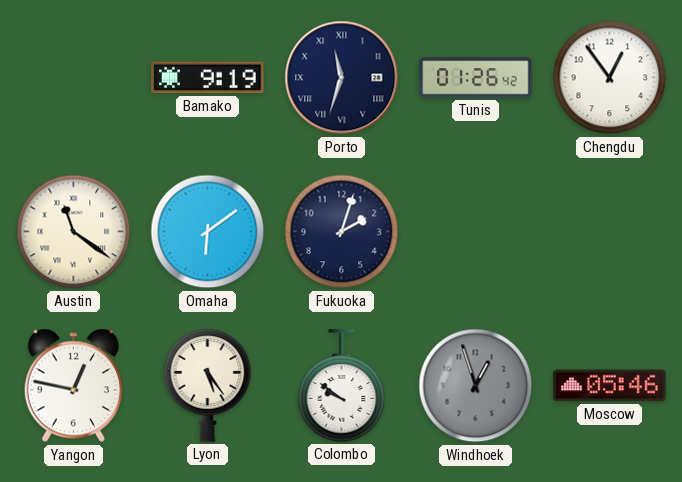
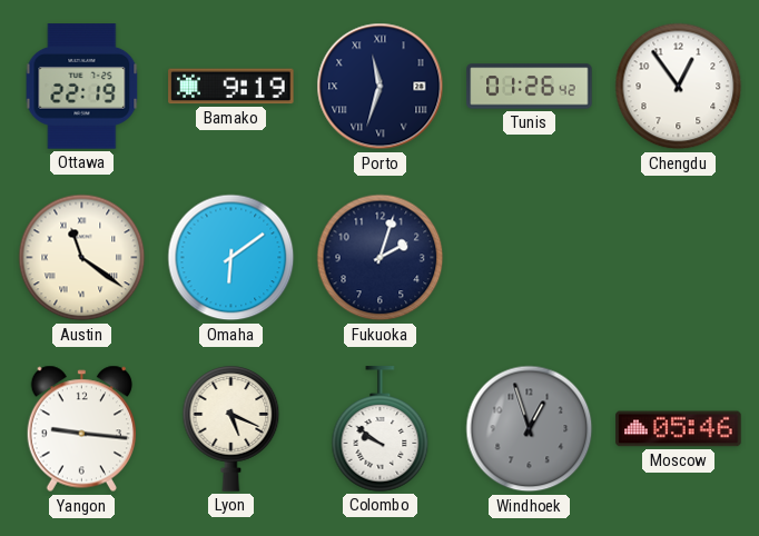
Ottawa: none -> 22:19
Yangon: 12:47 -> 9:16
Lyon: 5:24 -> 5:19
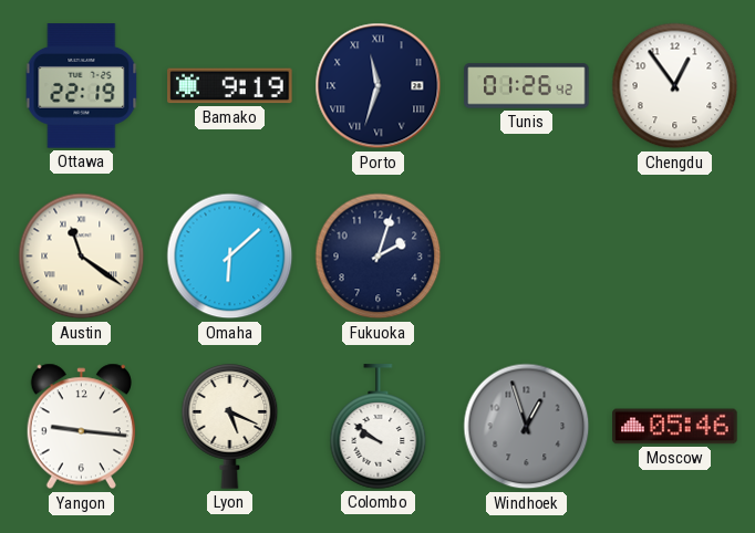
Omaha: 6:09 -> 6:08
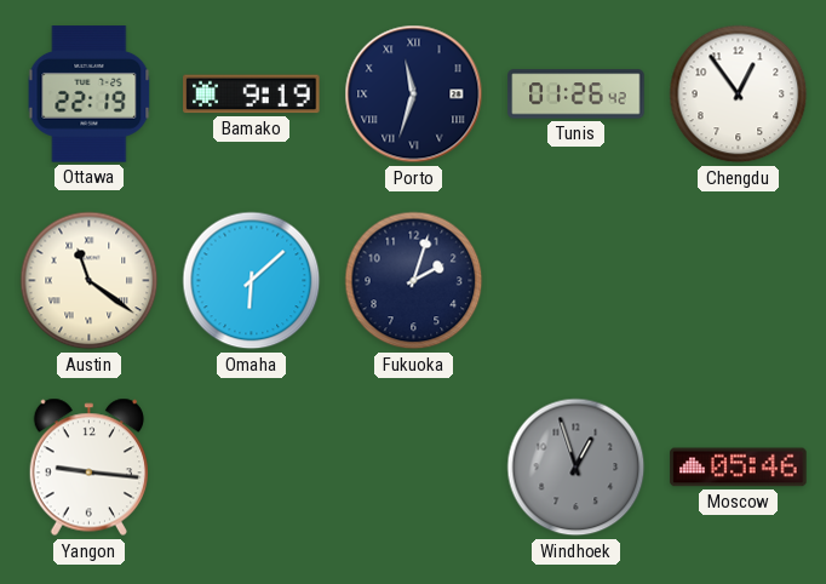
Lyon: 5:19 -> none
Colombo: 9:51 -> none
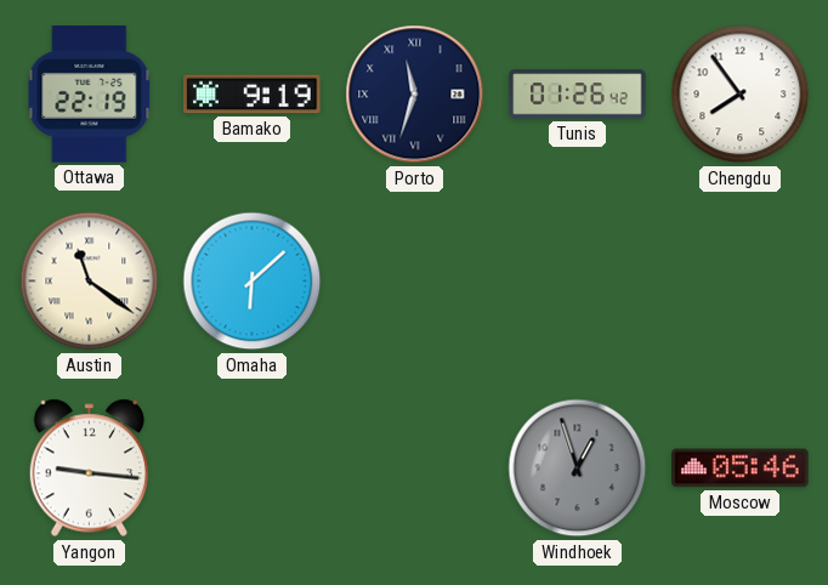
Chengdu: 12:54 -> 7:54
Fukuoka: 2:03 -> none
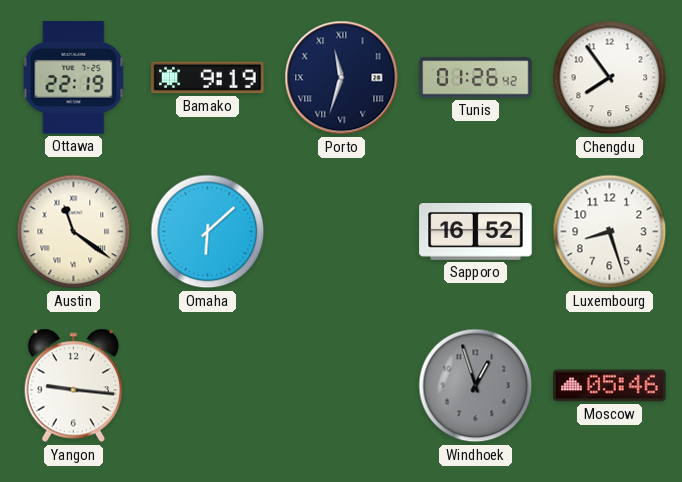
Sapporo: none -> 16:52
Luxembourg: none -> 8:27
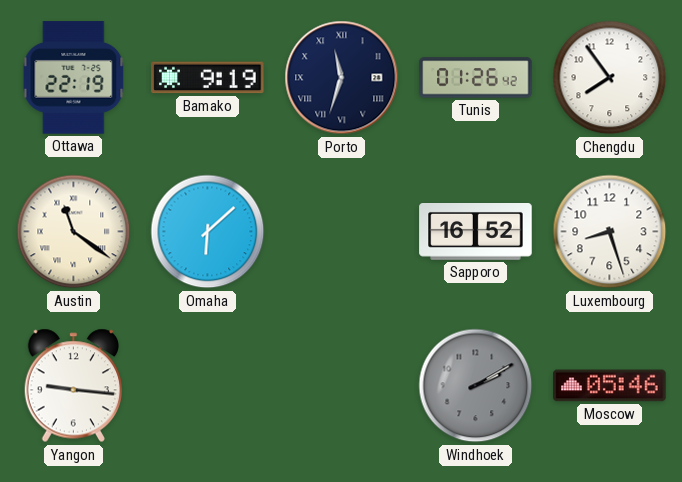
Windhoek: 12:57 -> 2:10
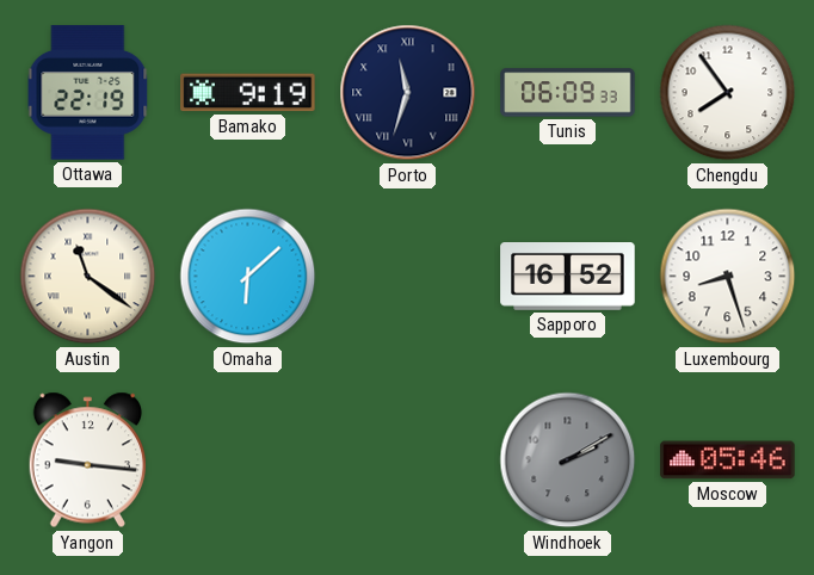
Tunis: 01:26 -> 06:09
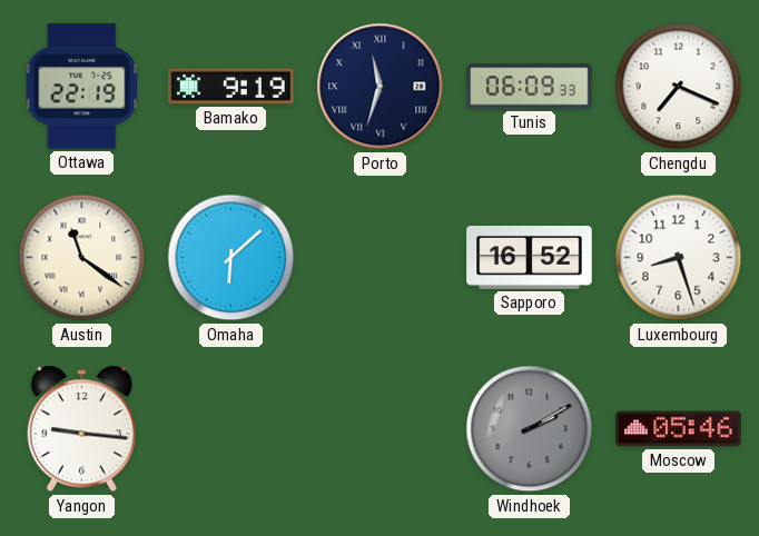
Chengdu: 7:54 -> 7:19
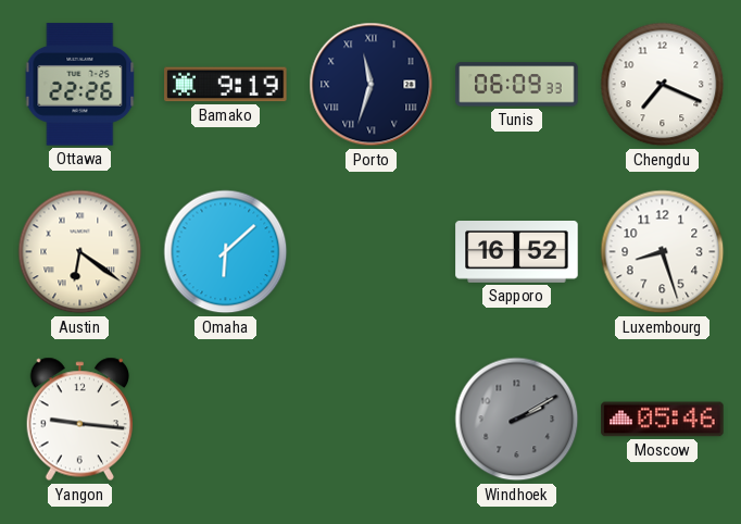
Ottawa: 22:19 -> 22:26
Austin: 11:21 -> 6:21
